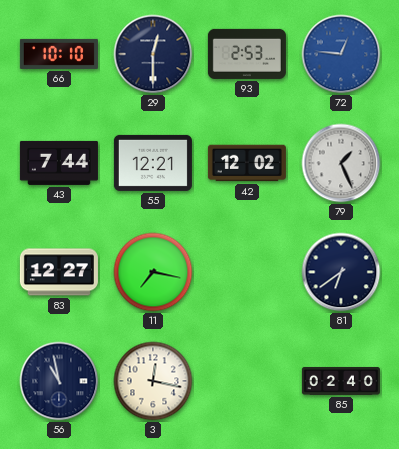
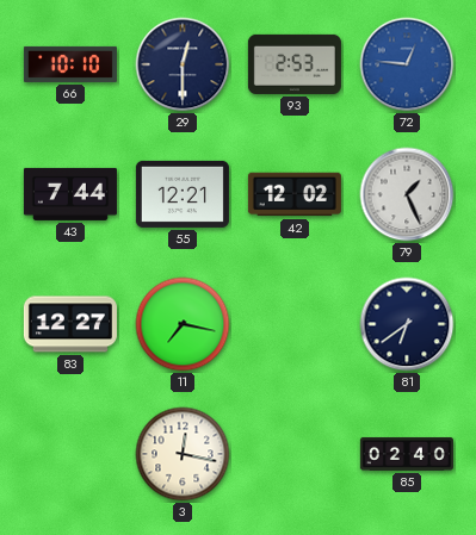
56: 10:58 -> none
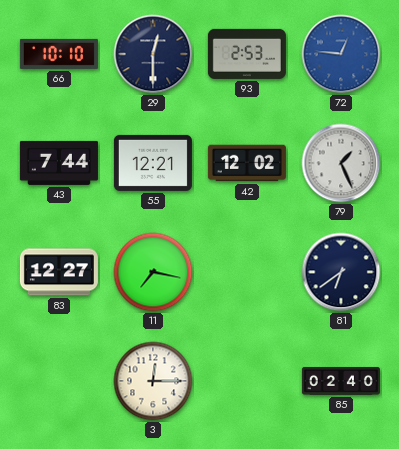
3: 12:17 -> 12:15
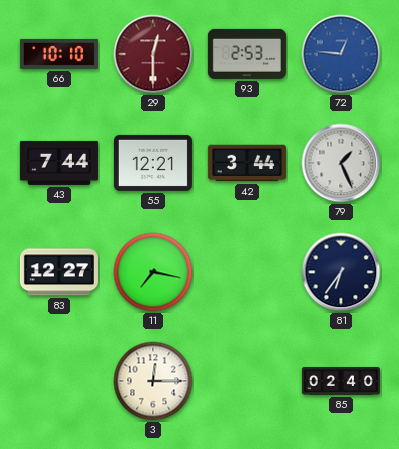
29 dial: navy -> burgundy
42: 12:02 -> 3:44
81: 6:39 -> 6:36
